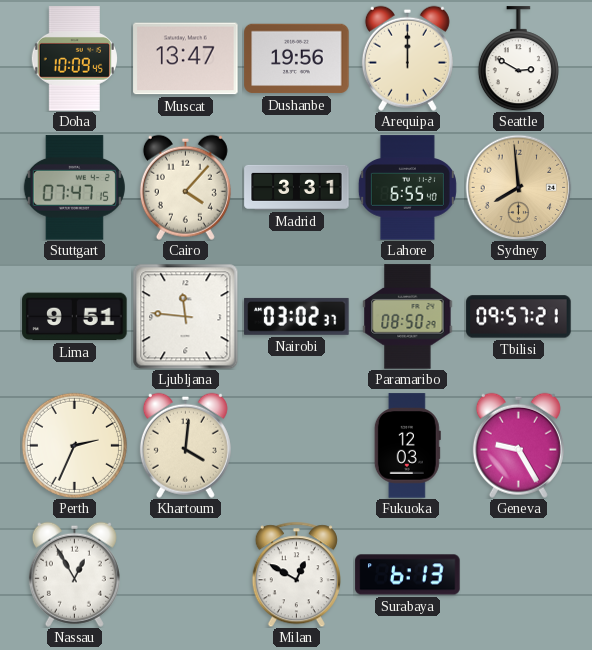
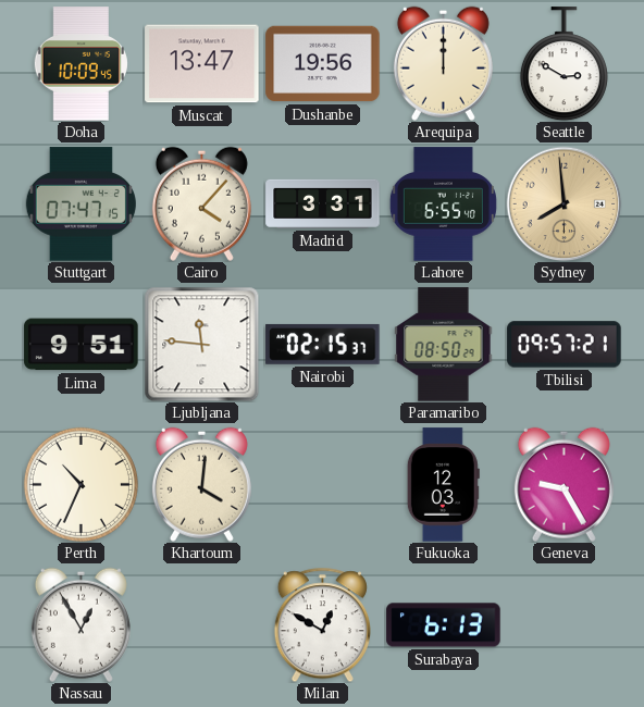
Nairobi: 03:02 -> 02:15
Perth: 2:34 -> 10:34
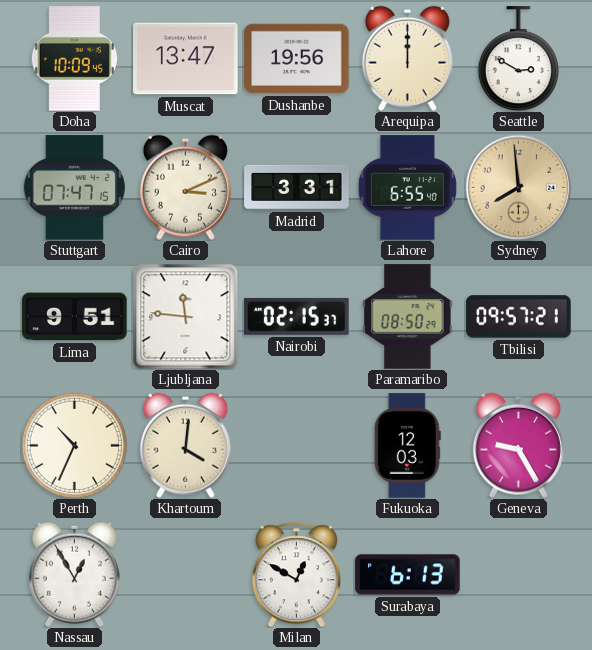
Cairo: 4:07 -> 3:11
